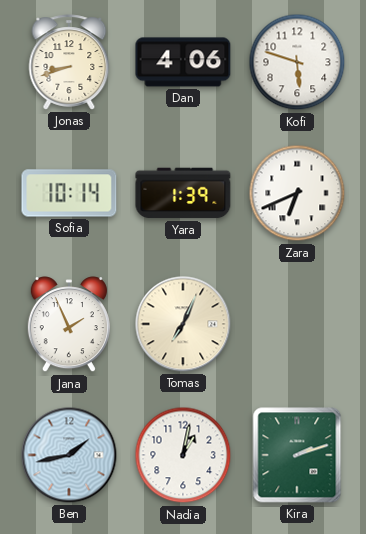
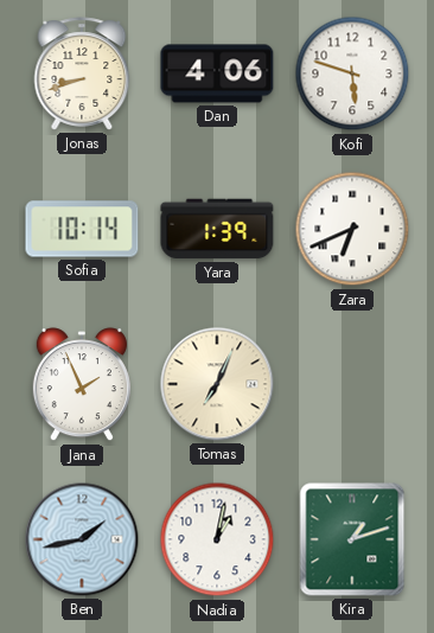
Kira: 2:12 -> 1:12
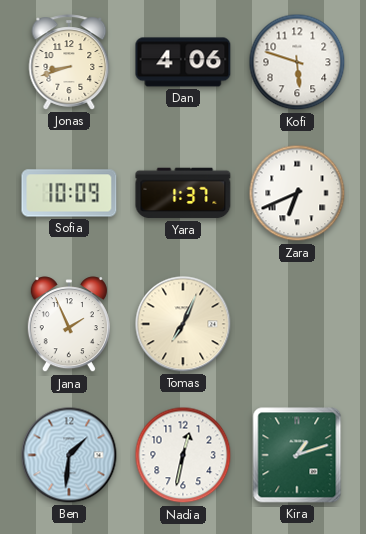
Sofia: 10:14 -> 10:09
Yara: 1:39 -> 1:37
Ben: 1:43 -> 1:31
Nadia: 1:02 -> 12:32
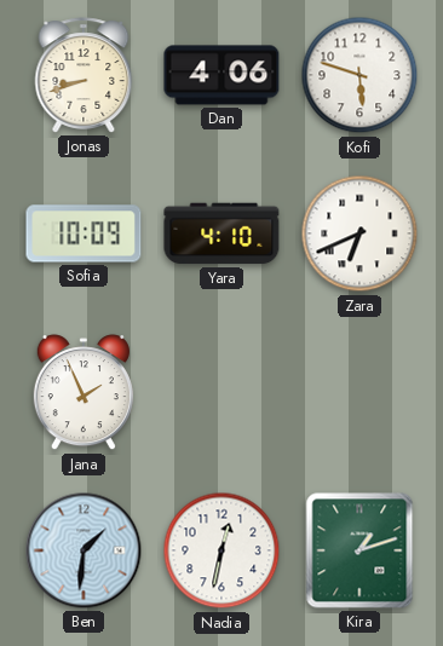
Yara: 1:37 -> 4:10
Tomas: 7:04 -> none
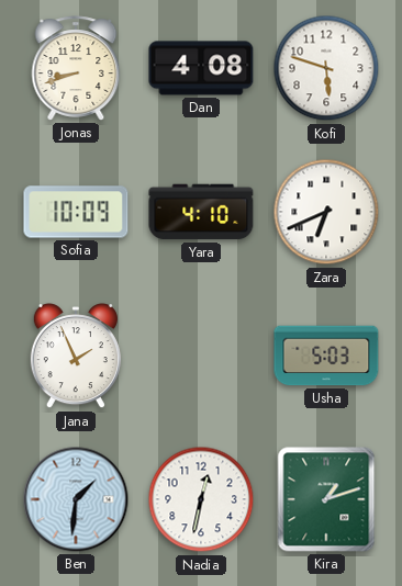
Dan: 4:06 -> 4:08
Usha: none -> 5:03
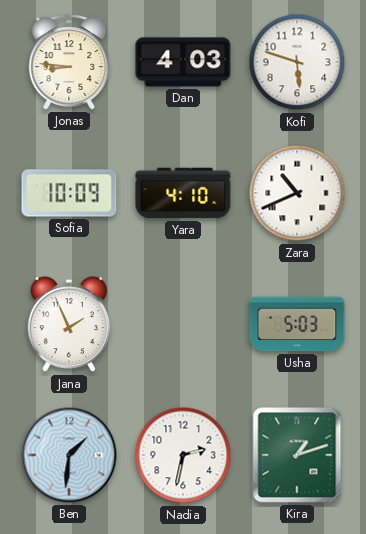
Jonas: 8:42 -> 8:46
Dan: 4:08 -> 4:03
Zara: 6:41 -> 10:41
Nadia: 12:32 -> 2:32
